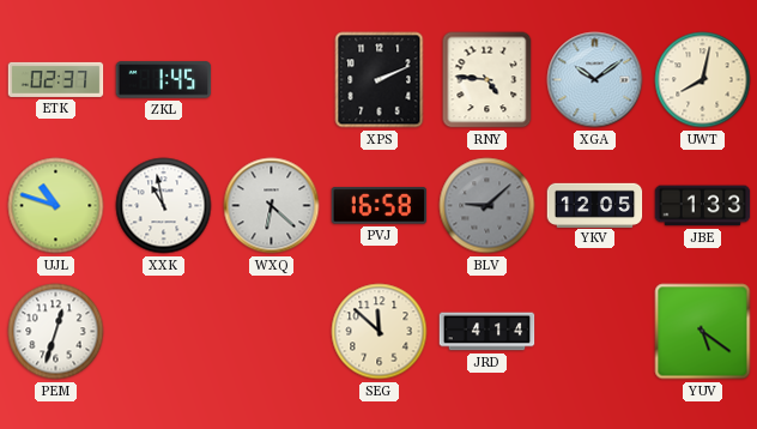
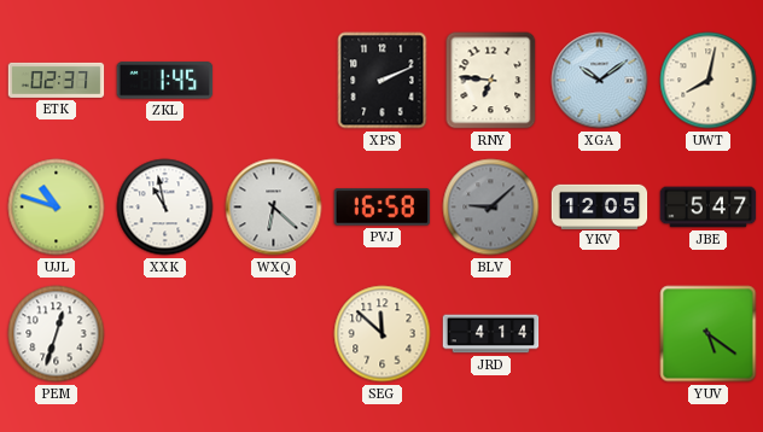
RNY: 4:46 -> 6:46
JBE: 1:33 -> 5:47
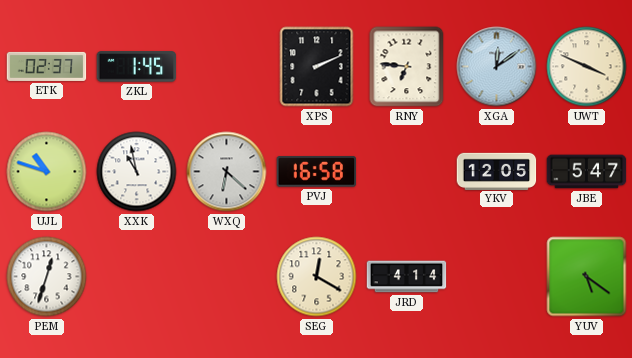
XGA: 10:09 -> 12:09
UWT: 8:02 -> 3:49
BLV: 9:08 -> none
SEG: 11:52 -> 12:20
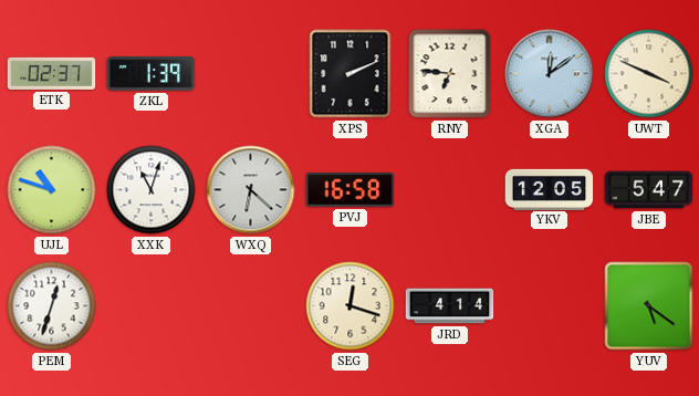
ZKL: 1:45 -> 1:39
XXK: 10:58 -> 11:03
SEG: 12:20 -> 12:18
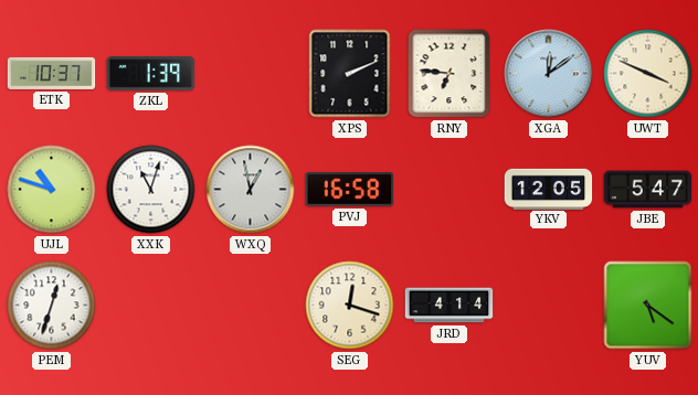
ETK: 02:37 -> 10:37
WXQ: 6:22 -> 12:58
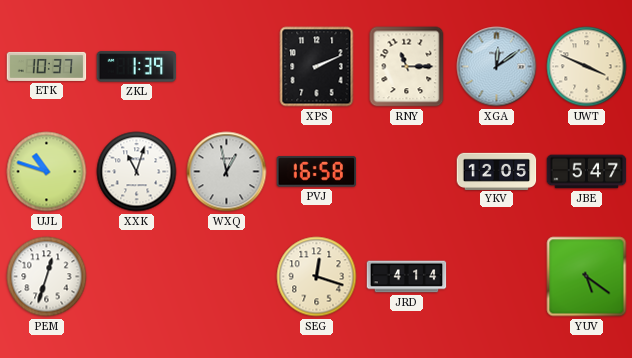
RNY: 6:46 -> 11:15
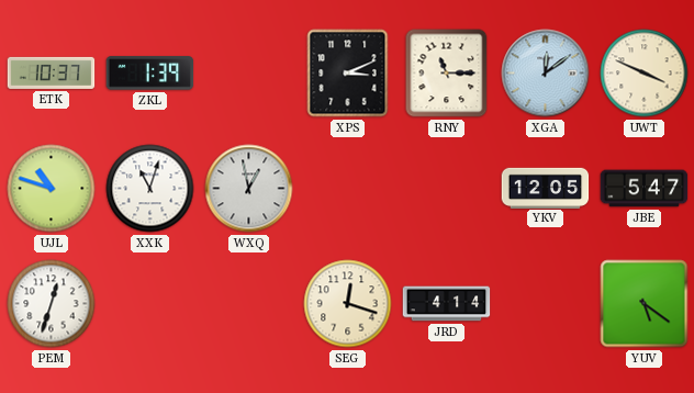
XPS: 2:11 -> 3:11
PVJ: 16:58 -> none
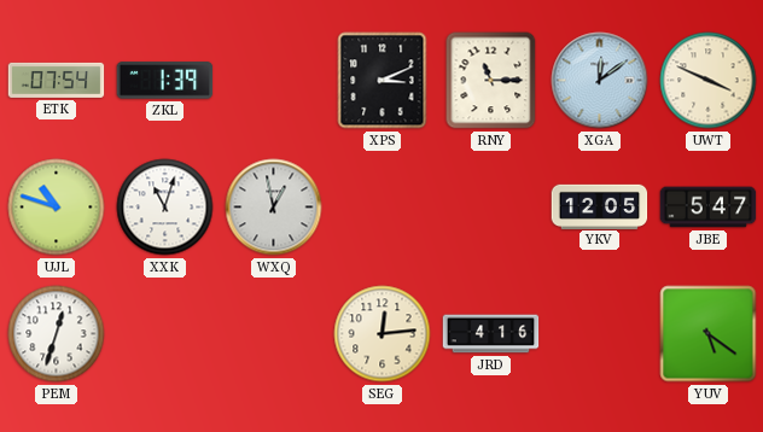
ETK: 10:37 -> 07:54
SEG: 12:18 -> 12:14
JRD: 4:14 -> 4:16
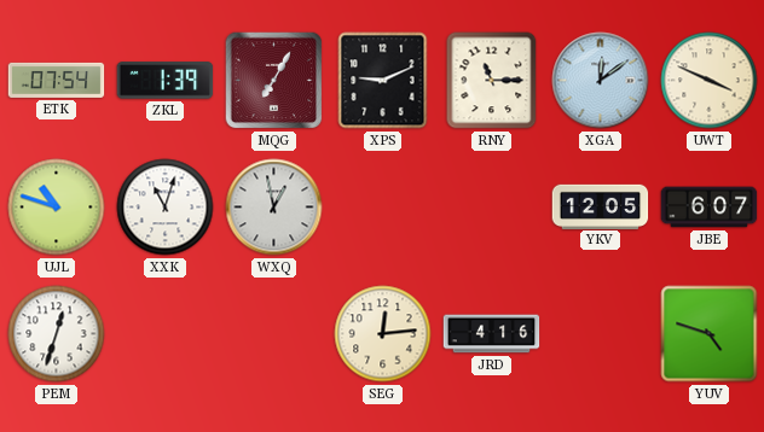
MQG: none -> 7:05
XPS: 3:11 -> 9:11
JBE: 5:47 -> 6:07
YUV: 5:21 -> 4:48
